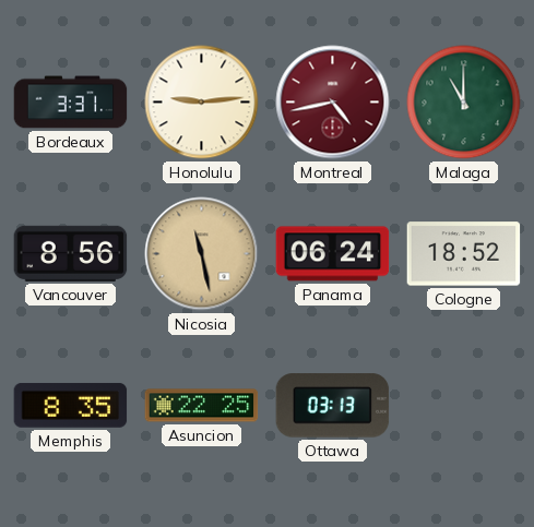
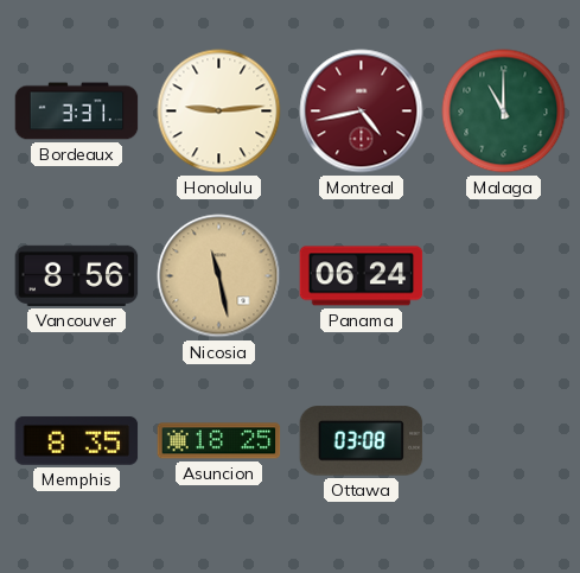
Cologne: 18:52 -> none
Asuncion: 22:25 -> 18:25
Ottawa: 03:13 -> 03:08
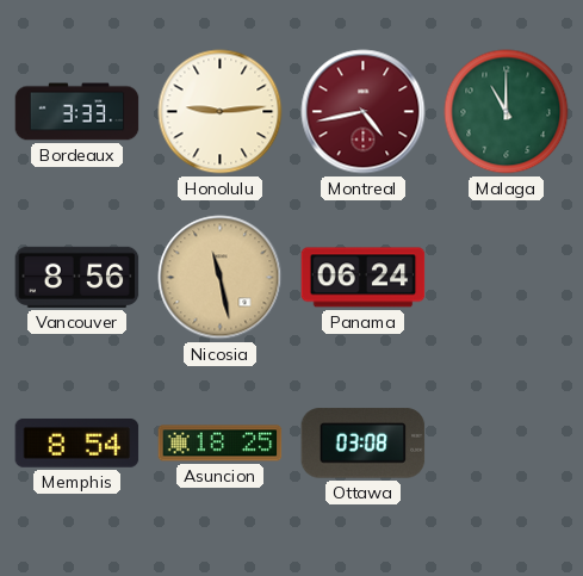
Bordeaux: 3:31 -> 3:33
Memphis: 8:35 -> 8:54
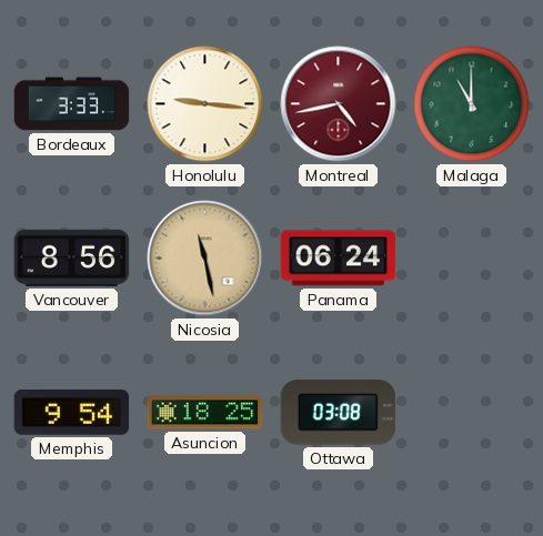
Honolulu: 9:14 -> 9:16
Memphis: 8:54 -> 9:54
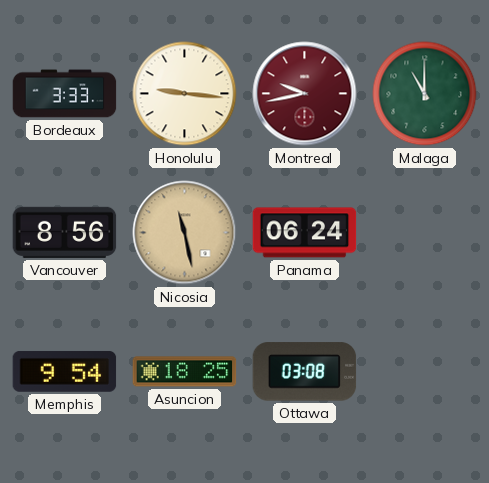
Montreal: 4:43 -> 9:43
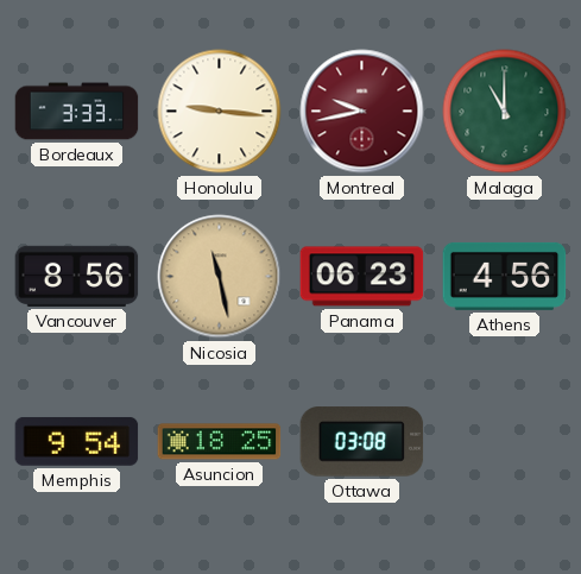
Panama: 06:24 -> 06:23
Athens: none -> 4:56
